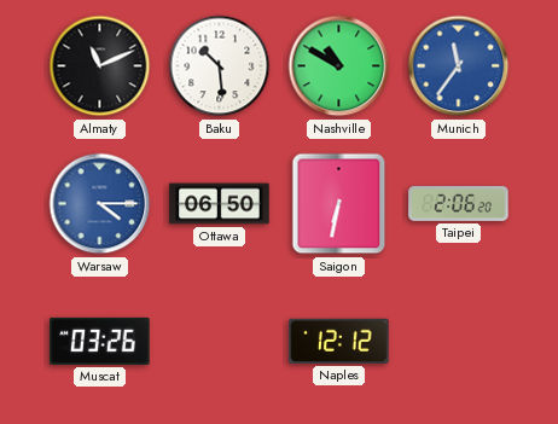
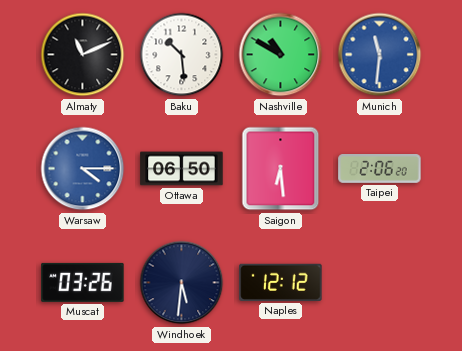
Munich: 11:36 -> 11:31
Saigon: 6:32 -> 6:29
Windhoek: none -> 5:31
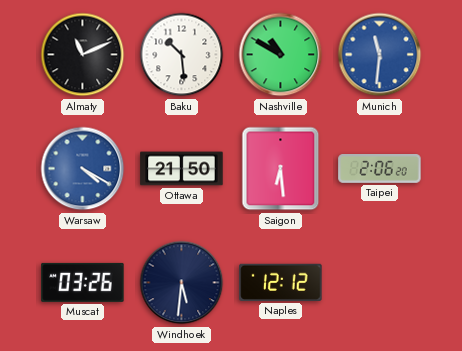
Warsaw: 4:15 -> 4:20
Ottawa: 06:50 -> 21:50
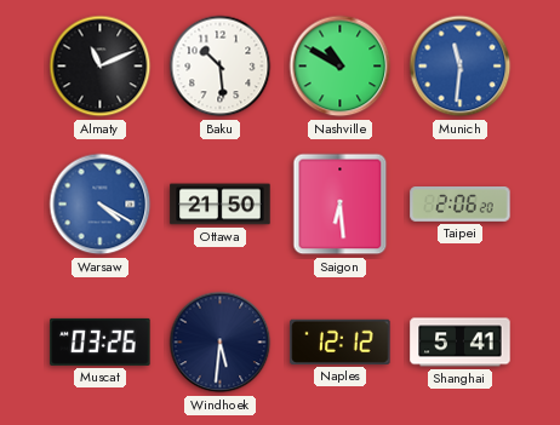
Shanghai: none -> 5:41
